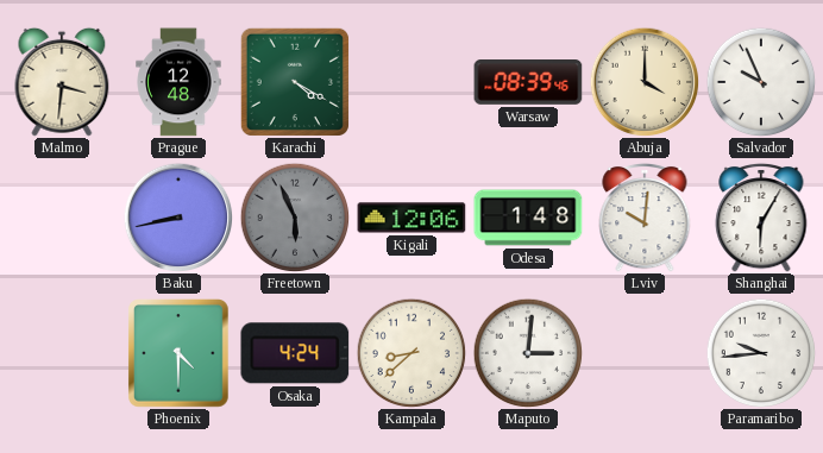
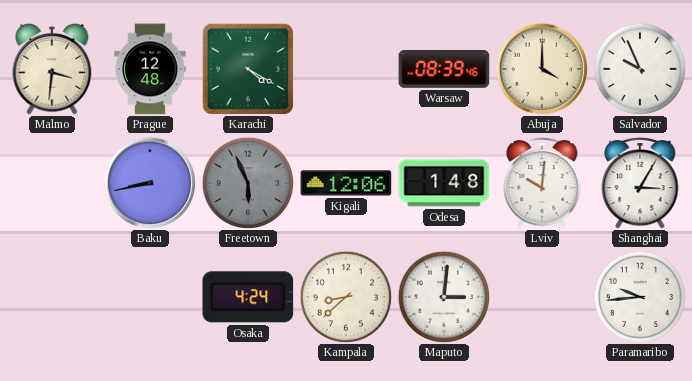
Shanghai: 6:05 -> 3:05
Phoenix: 4:30 -> none
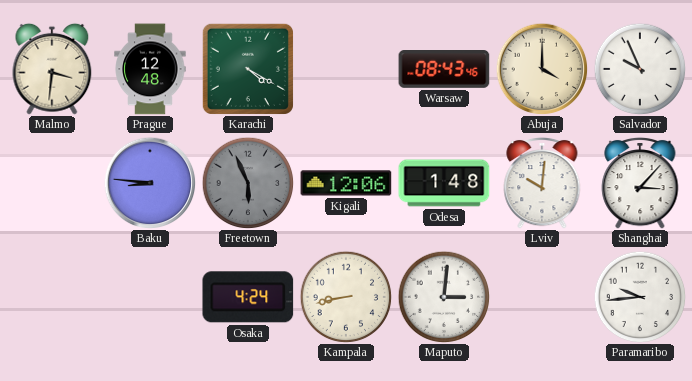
Warsaw: 08:39 -> 08:43
Baku: 8:43 -> 8:46
Shanghai: 3:05 -> 3:07
Kampala: 8:38 -> 8:43
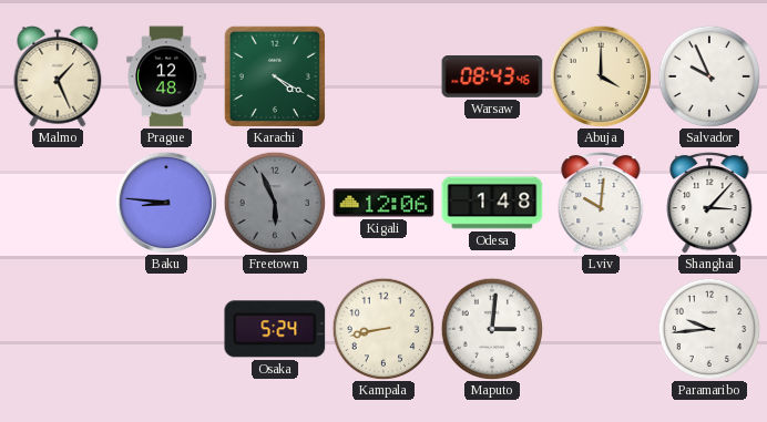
Malmo: 3:31 -> 1:26
Osaka: 4:24 -> 5:24
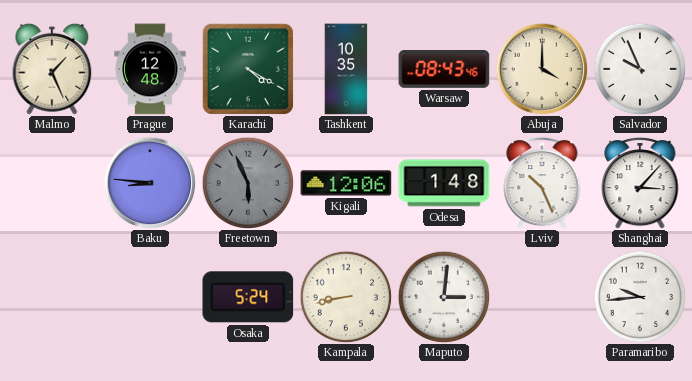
Tashkent: none -> 10:35
Lviv: 10:01 -> 10:26
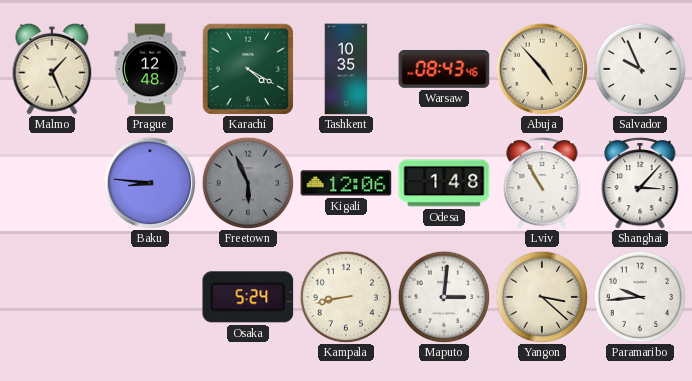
Abuja: 4:00 -> 4:53
Lviv: 10:26 -> 10:55
Yangon: none -> 3:22
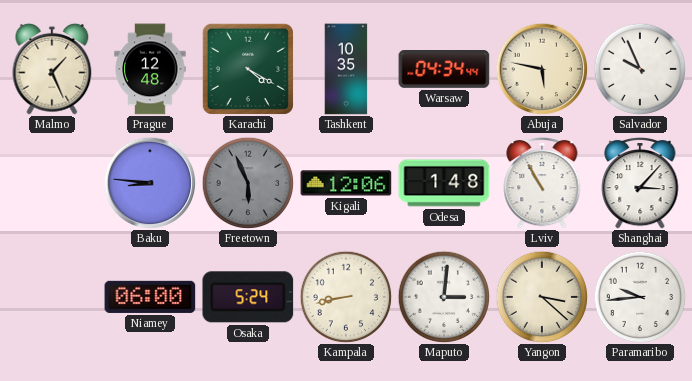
Warsaw: 08:43 -> 04:34
Abuja: 4:53 -> 5:47
Niamey: none -> 06:00
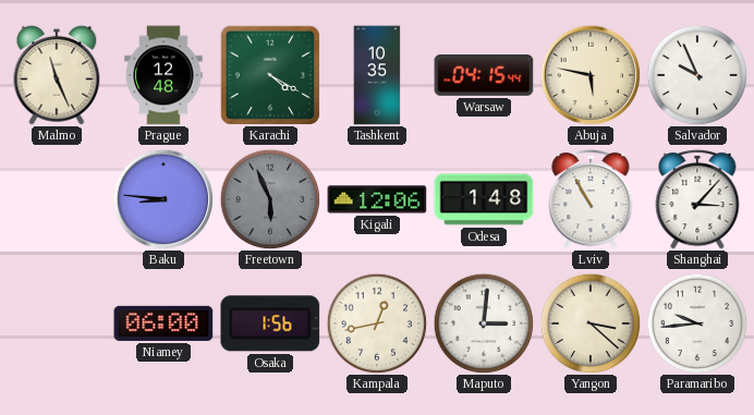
Malmo: 1:26 -> 11:26
Warsaw: 04:34 -> 04:15
Osaka: 5:24 -> 1:56
Kampala: 8:43 -> 12:43
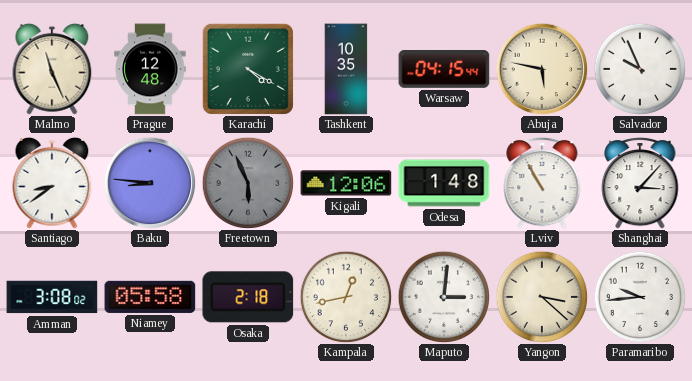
Santiago: none -> 8:39
Amman: none -> 3:08
Niamey: 06:00 -> 05:58
Osaka: 1:56 -> 2:18
